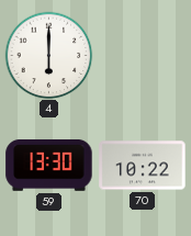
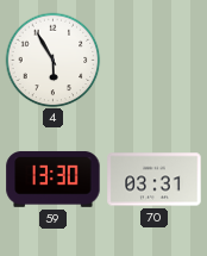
4: 6:00 -> 5:55
70: 10:22 -> 03:31
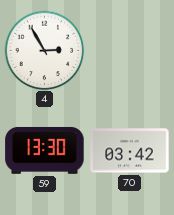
4: 5:55 -> 2:55
70: 03:31 -> 03:42
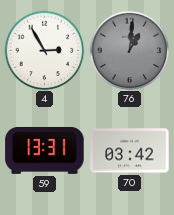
76: none -> 1:01
59: 13:30 -> 13:31
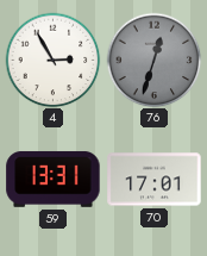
76: 1:01 -> 12:33
70: 03:42 -> 17:01
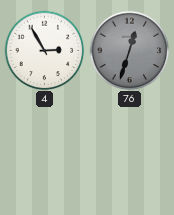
59: 13:31 -> none
70: 17:01 -> none
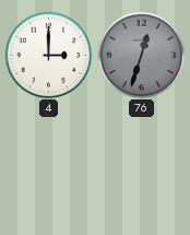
4: 2:55 -> 3:00
